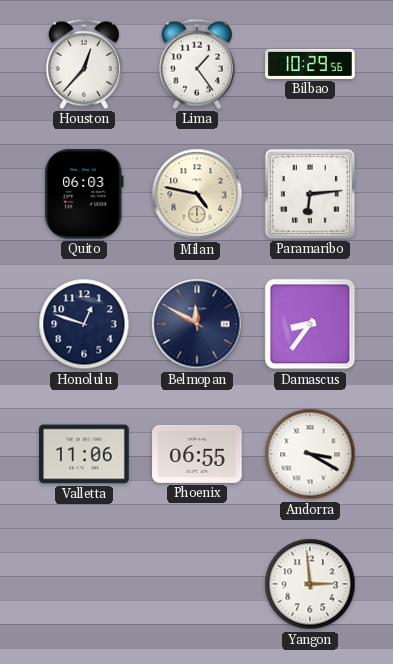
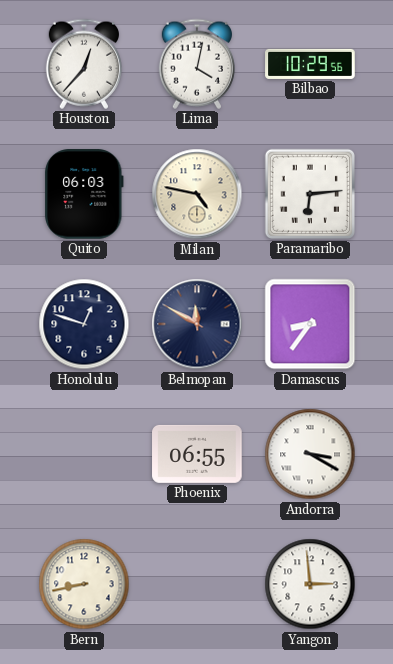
Lima: 1:24 -> 4:02
Valletta: 11:06 -> none
Bern: none -> 8:43
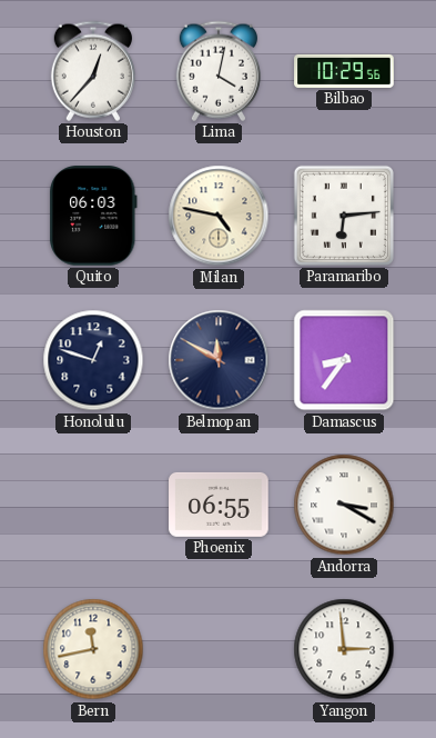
Bern: 8:43 -> 11:43
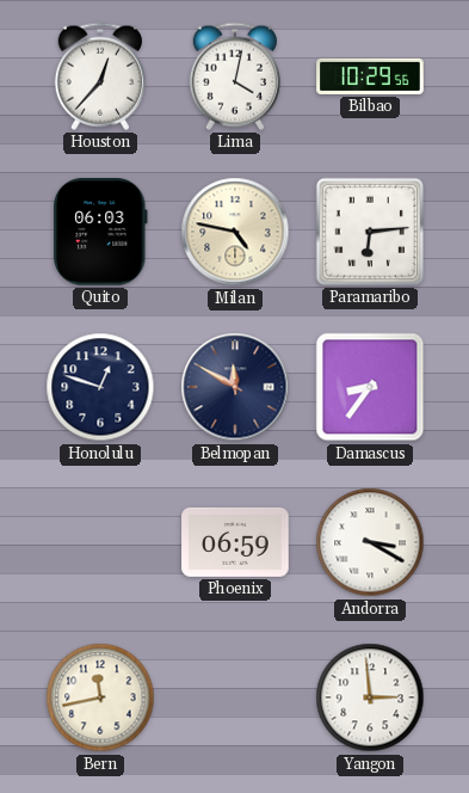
Phoenix: 06:55 -> 06:59
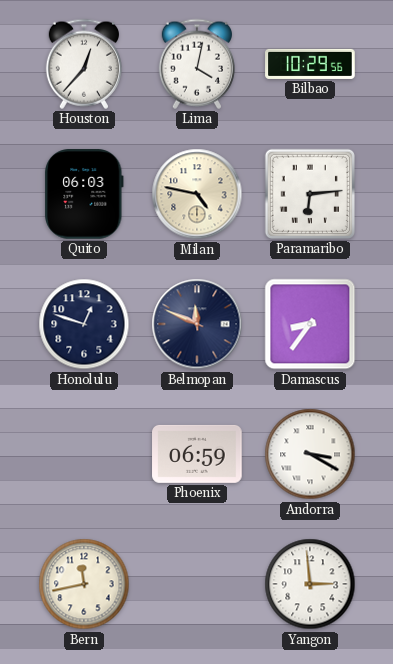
Belmopan: 11:50 -> 11:49
